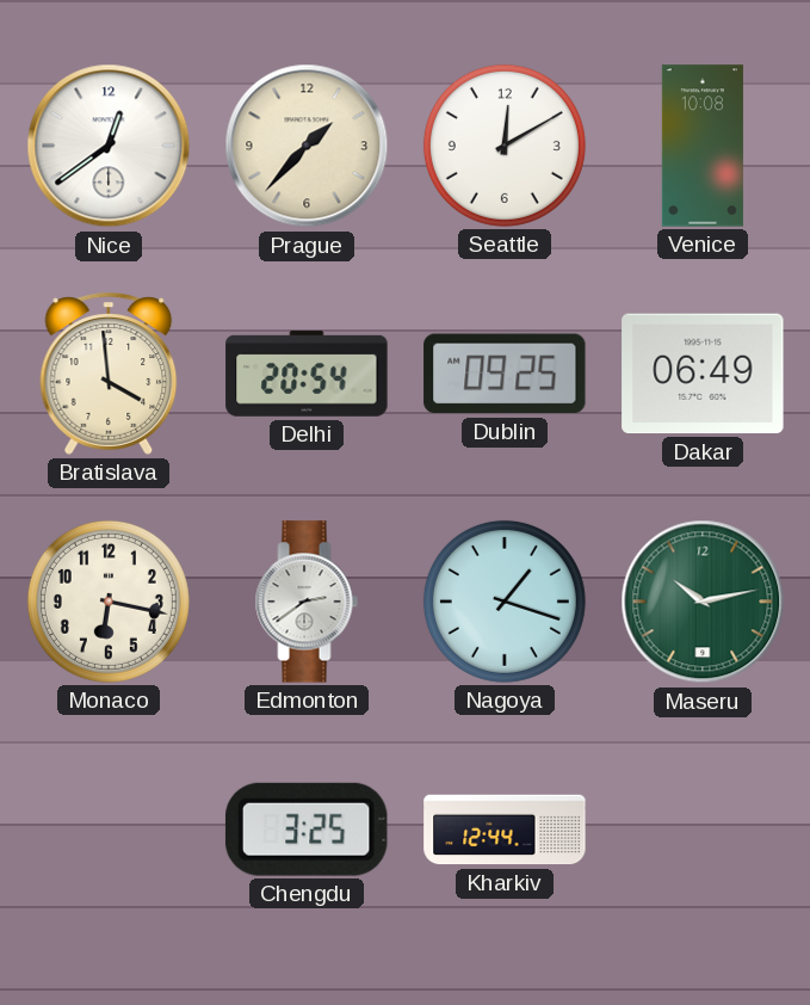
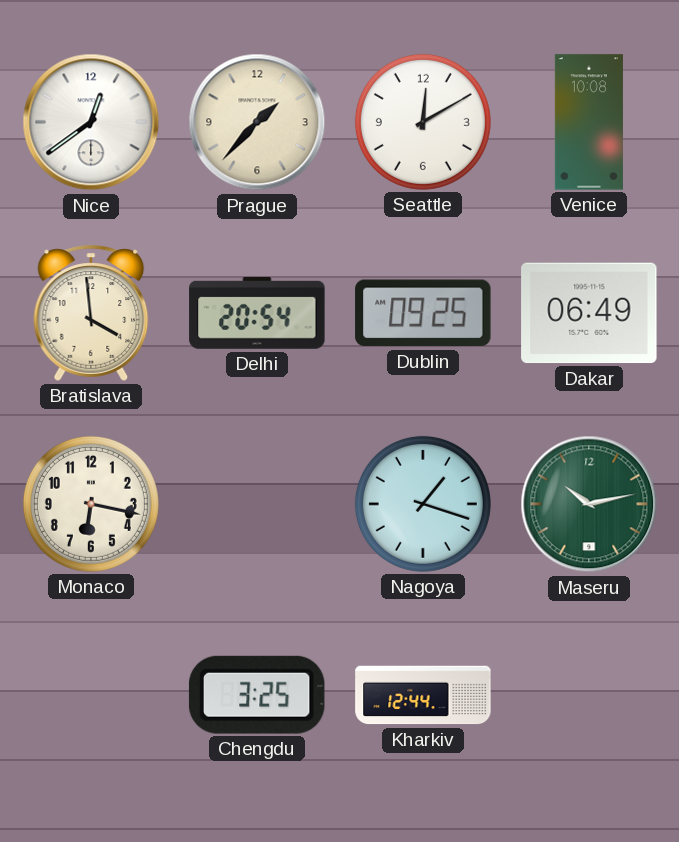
Edmonton: 2:39 -> none
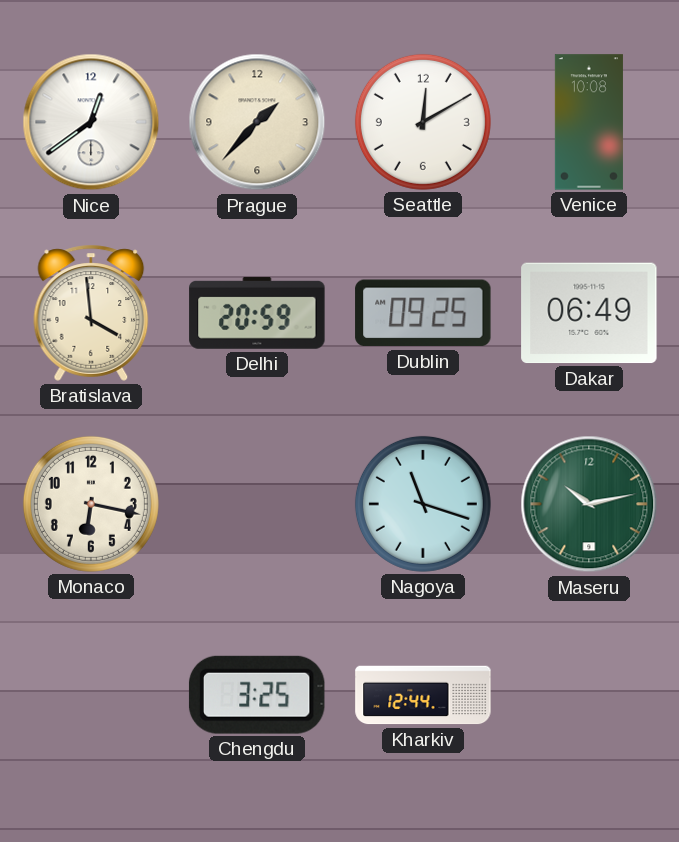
Delhi: 20:54 -> 20:59
Nagoya: 1:18 -> 11:18
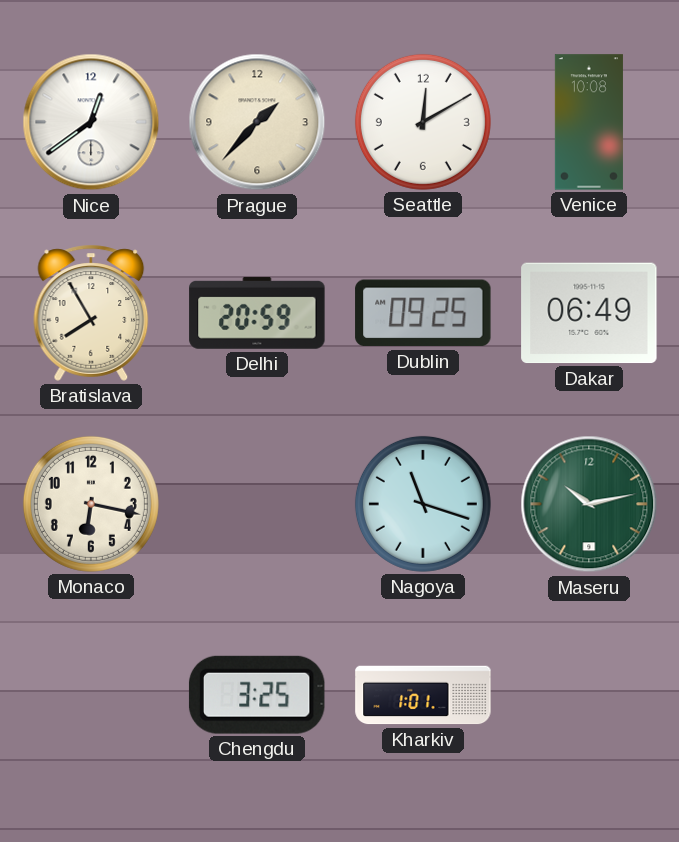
Bratislava: 3:59 -> 7:55
Kharkiv: 12:44 -> 1:01
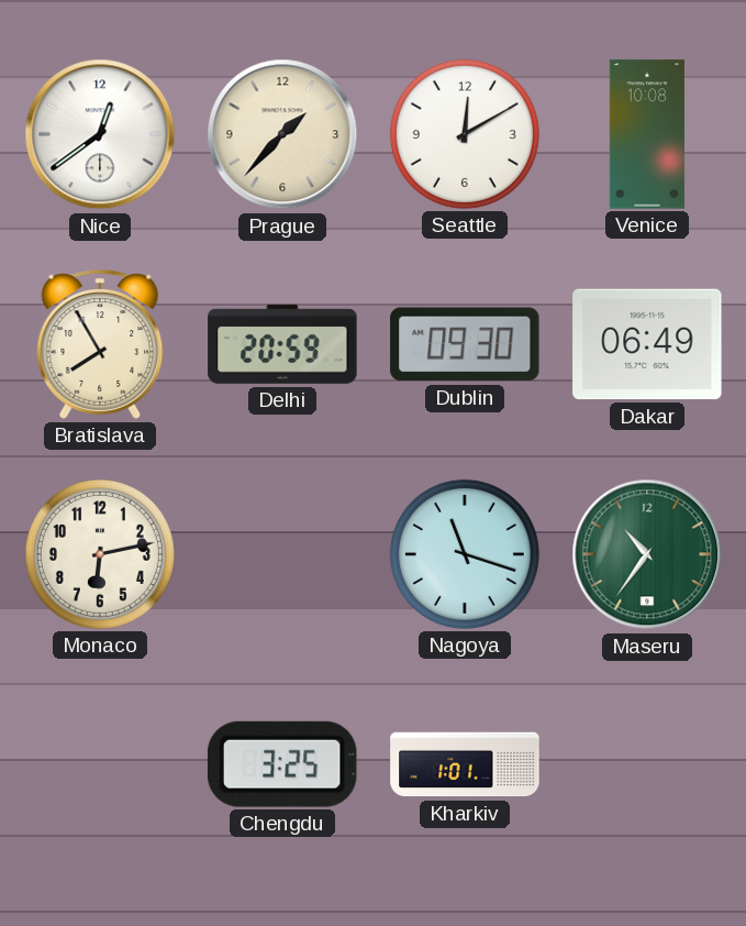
Dublin: 09:25 -> 09:30
Monaco: 6:17 -> 6:13
Maseru: 10:13 -> 10:36
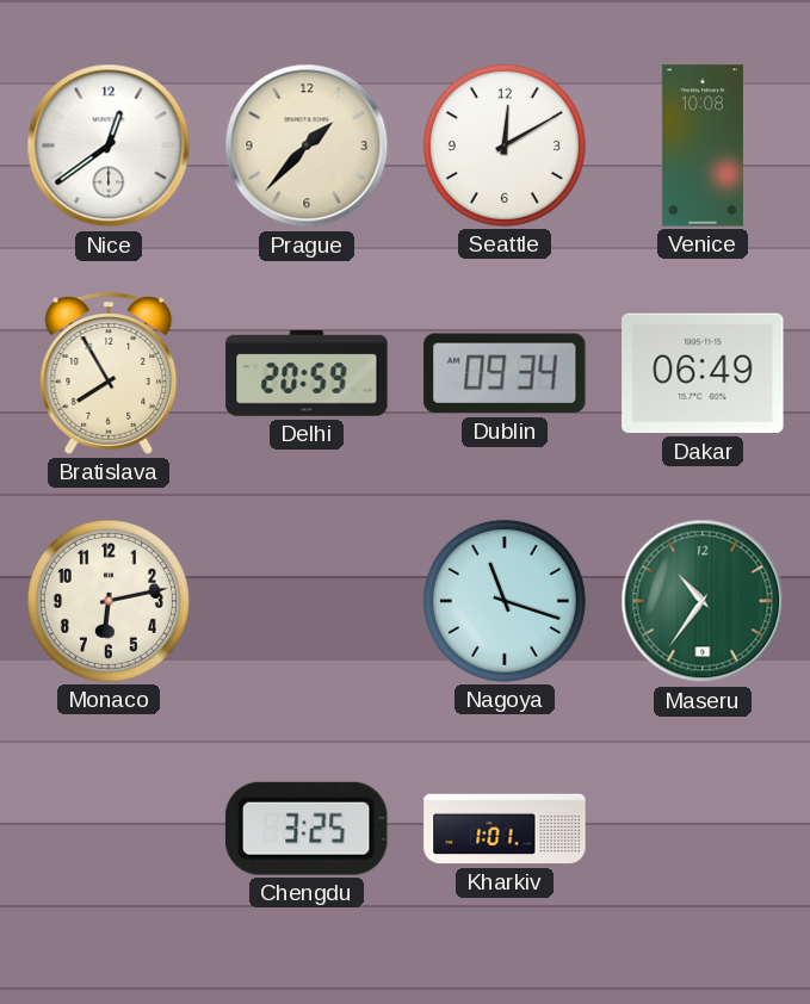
Dublin: 09:30 -> 09:34
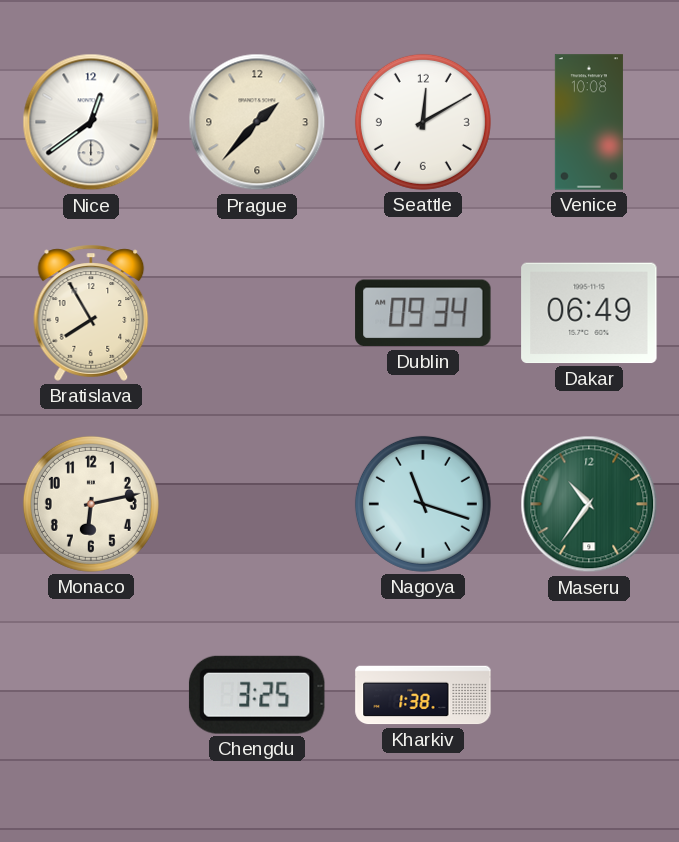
Delhi: 20:59 -> none
Kharkiv: 1:01 -> 1:38
